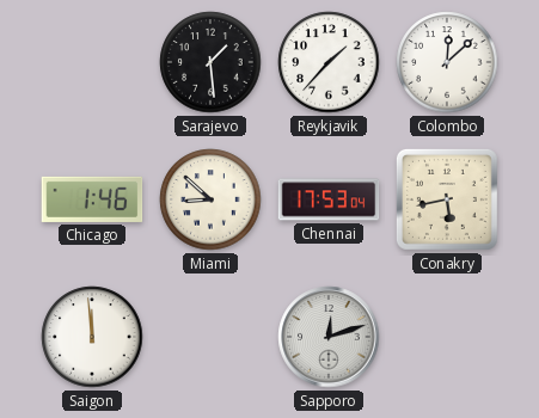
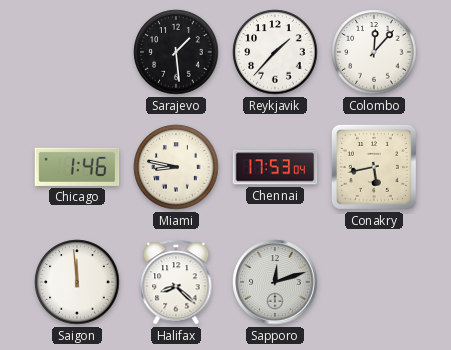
Colombo: 12:08 -> 12:07
Miami: 8:52 -> 8:47
Halifax: none -> 8:22
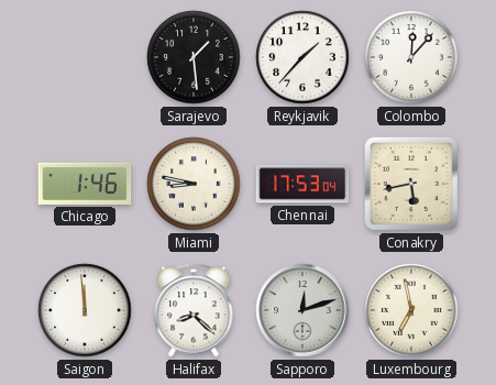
Luxembourg: none -> 6:58
